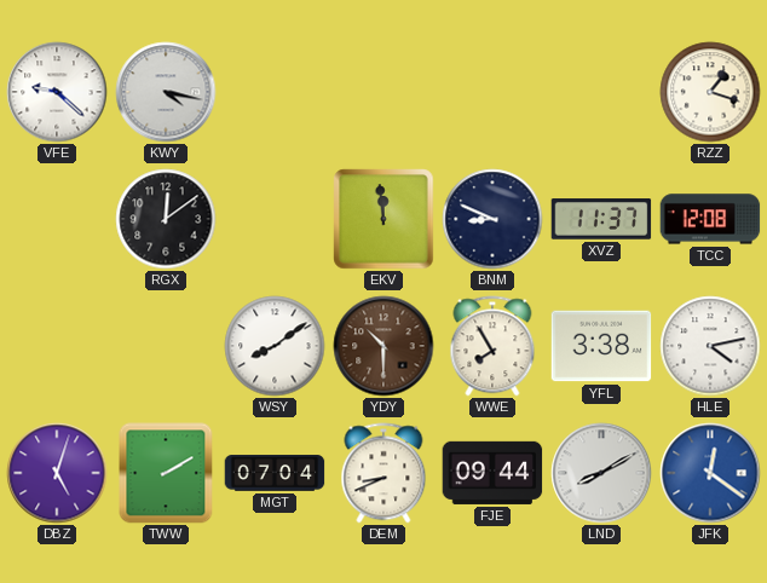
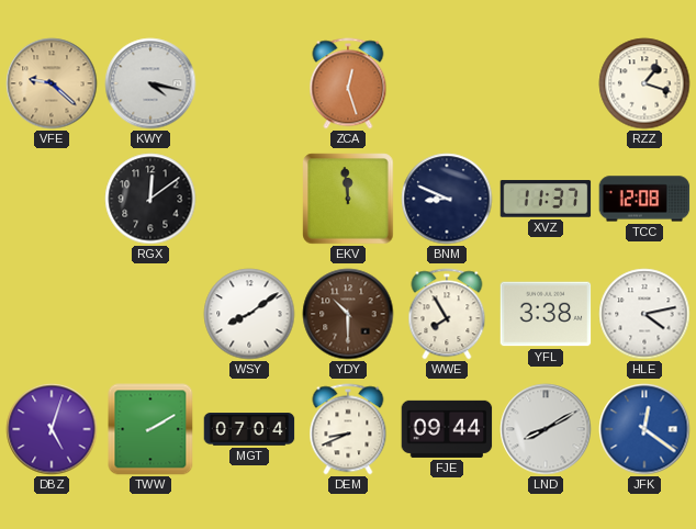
VFE dial: white -> champagne
ZCA: none -> 12:27
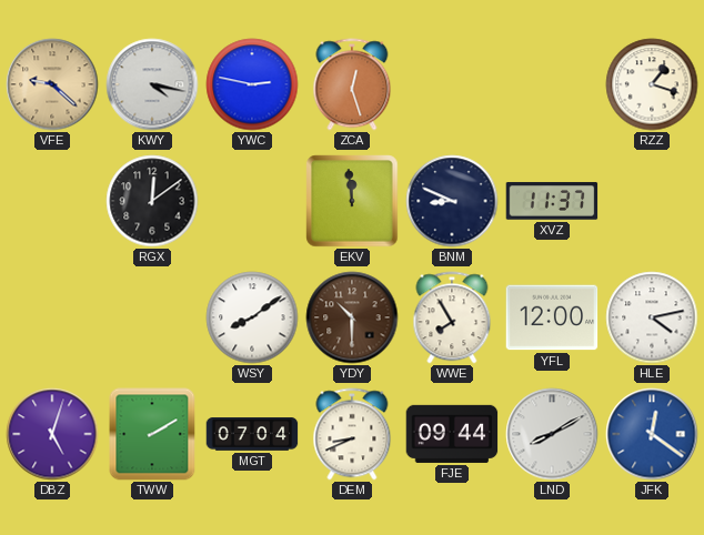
YWC: none -> 2:47
TCC: 12:08 -> none
YFL: 3:38 -> 12:00
